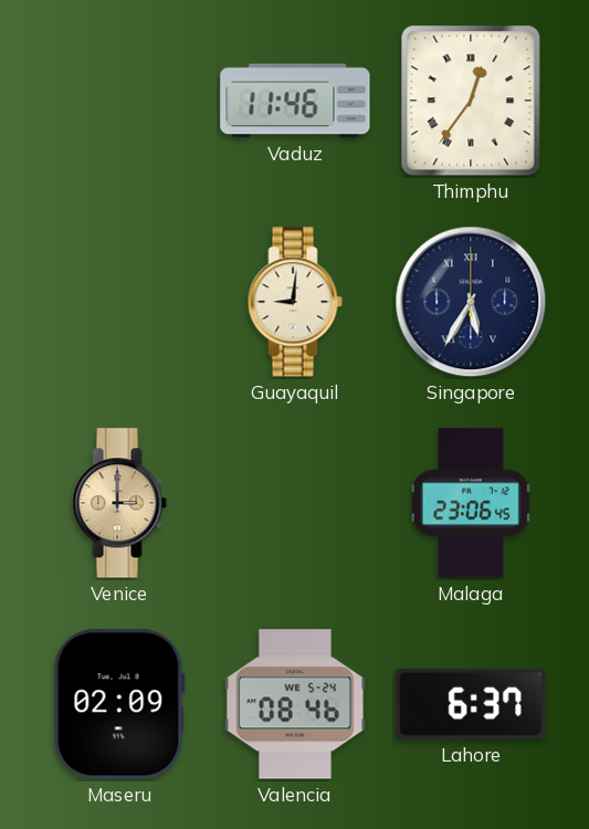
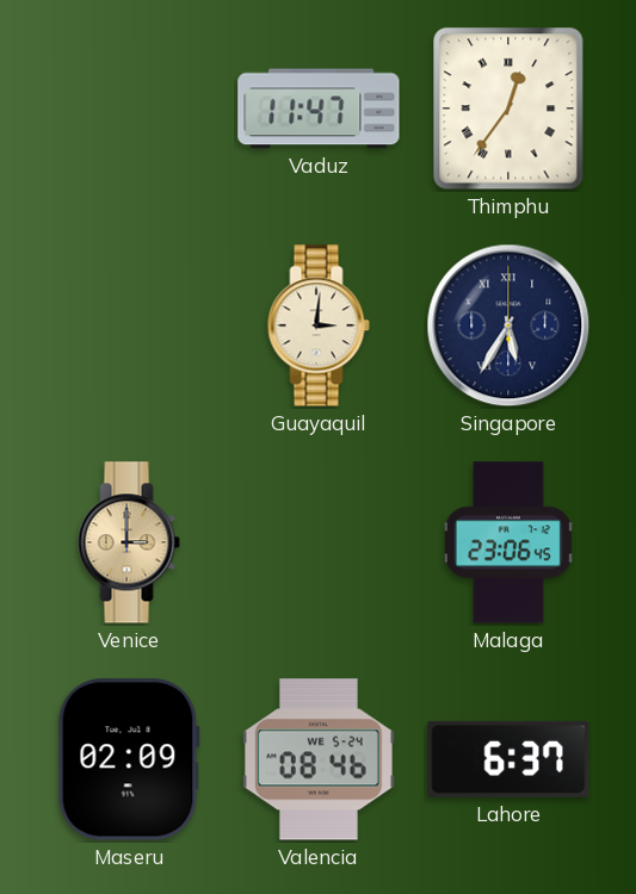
Vaduz: 11:46 -> 11:47
Guayaquil: 9:01 -> 3:01
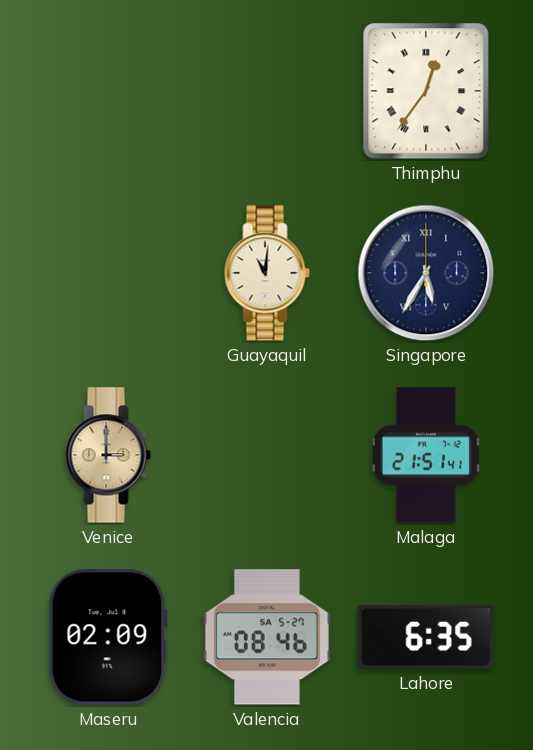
Vaduz: 11:47 -> none
Guayaquil: 3:01 -> 11:01
Malaga: 23:06 -> 21:51
Valencia date: WE 5-24 -> SA 5-27
Lahore: 6:37 -> 6:35
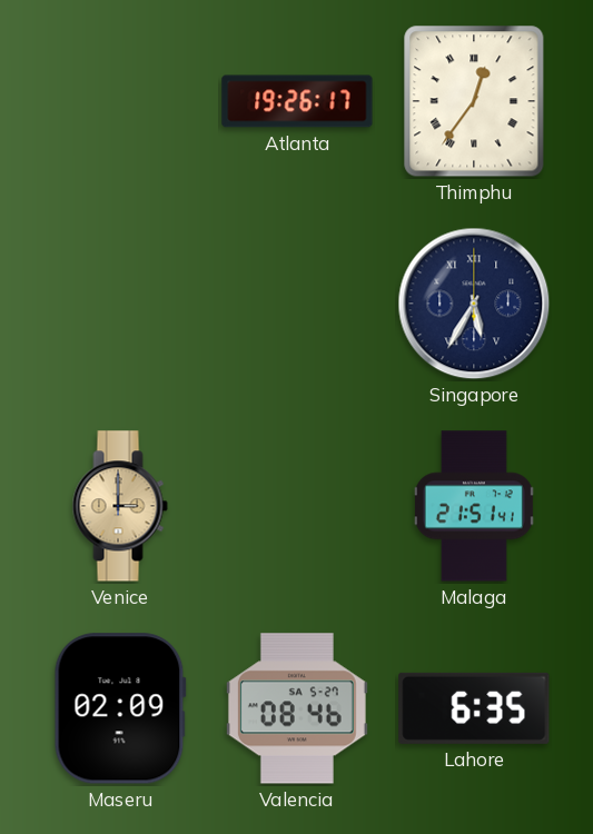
Atlanta: none -> 19:26
Guayaquil: 11:01 -> none
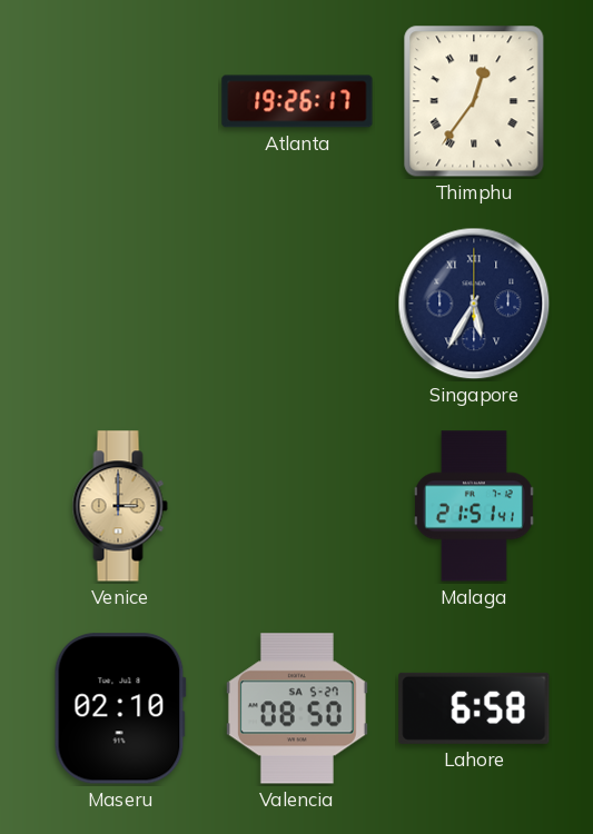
Maseru: 02:09 -> 02:10
Valencia: 08:46 -> 08:50
Lahore: 6:35 -> 6:58
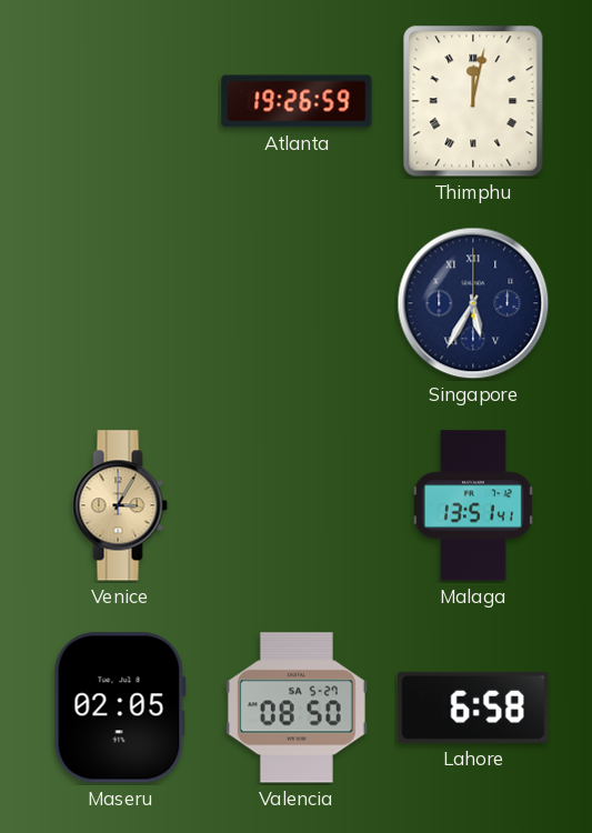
Atlanta: 19:26:17 -> 19:26:59
Thimphu: 12:36 -> 12:02
Venice: 3:00 -> 3:05
Malaga: 21:51 -> 13:51
Maseru: 02:10 -> 02:05
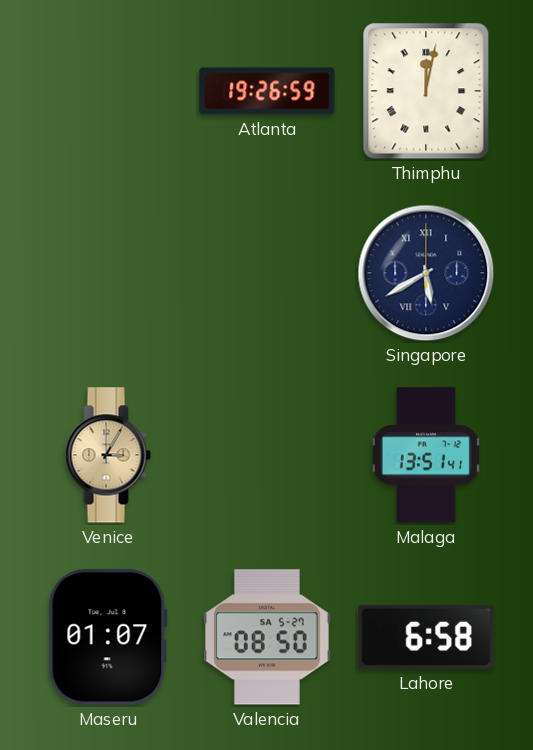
Singapore: 5:35 -> 5:40
Maseru: 02:05 -> 01:07
